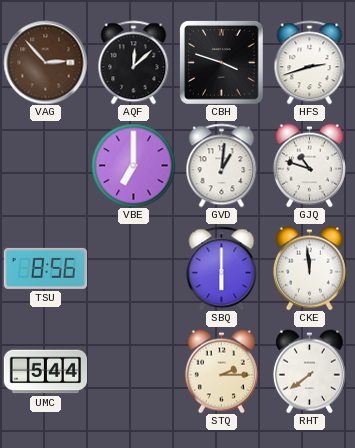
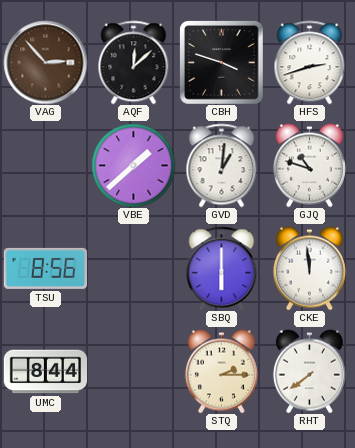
VBE: 7:00 -> 1:38
UMC: 5:44 -> 8:44
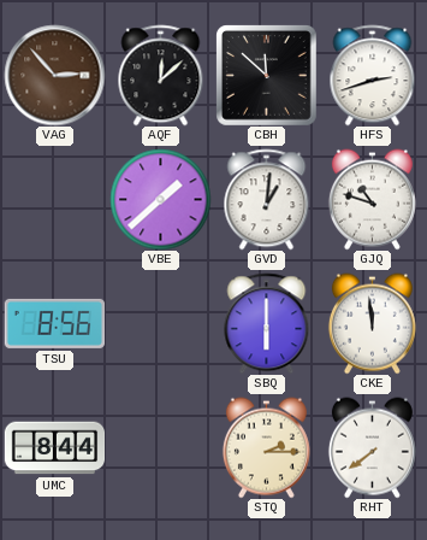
CBH: 3:48 -> 11:52
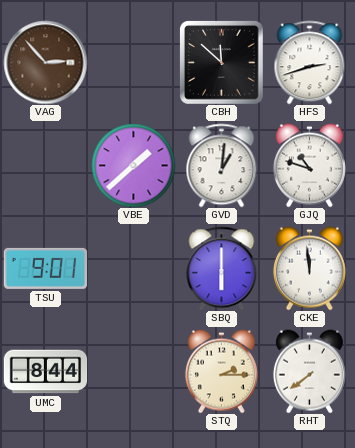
AQF: 12:08 -> none
TSU: 8:56 -> 9:01
